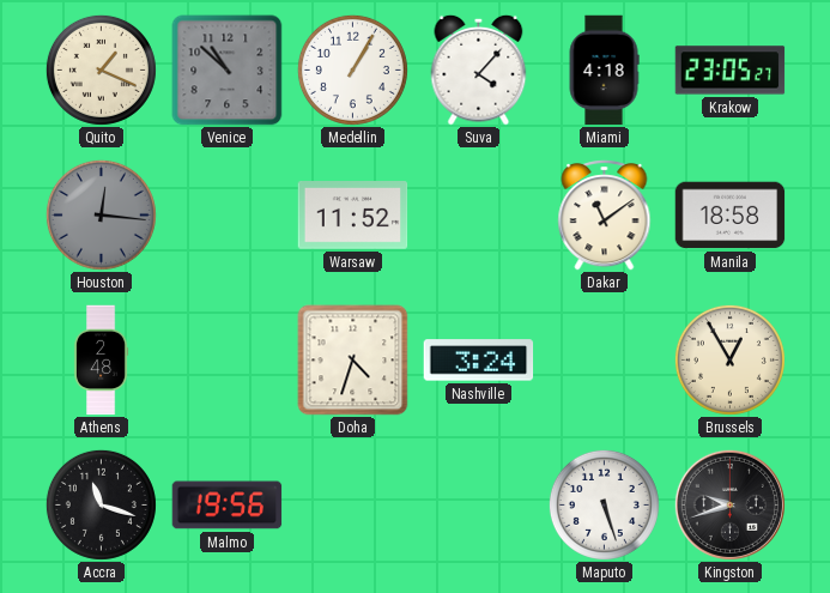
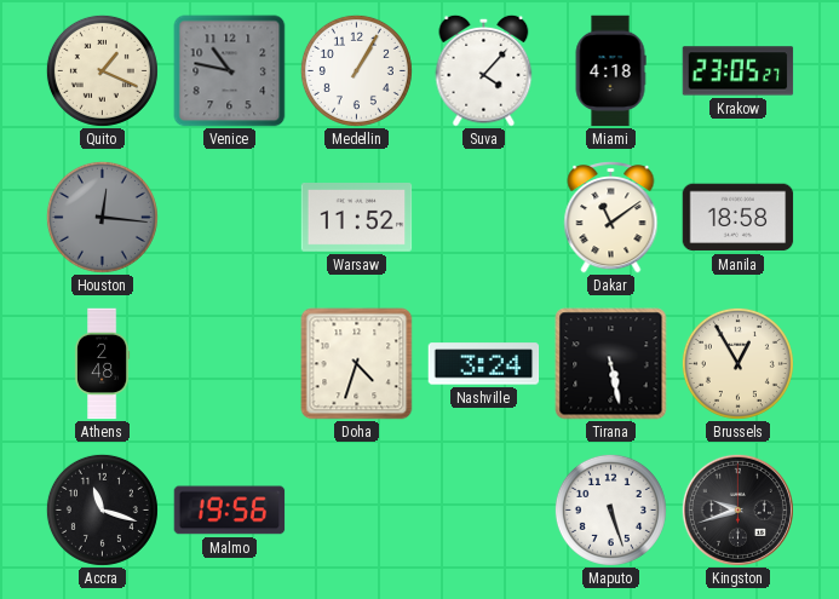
Venice: 10:52 -> 10:47
Tirana: none -> 5:28
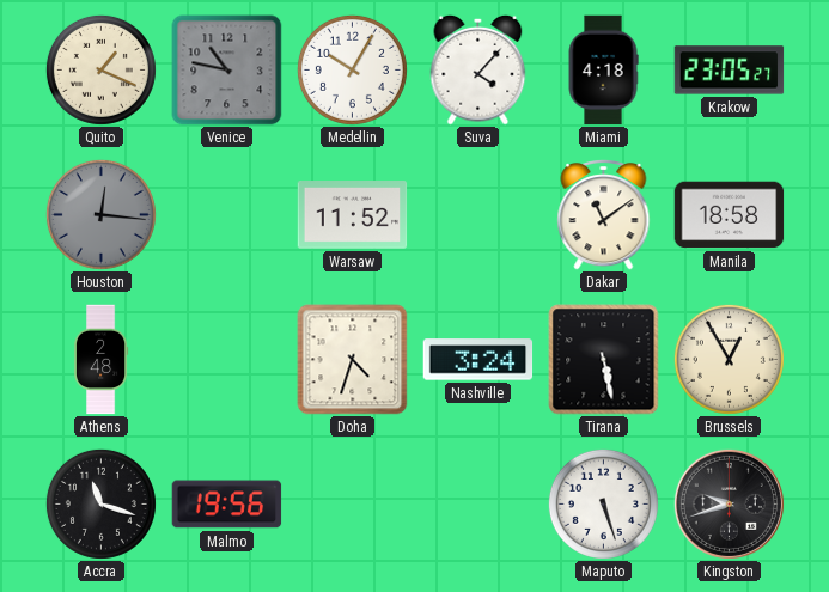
Medellin: 1:05 -> 10:05
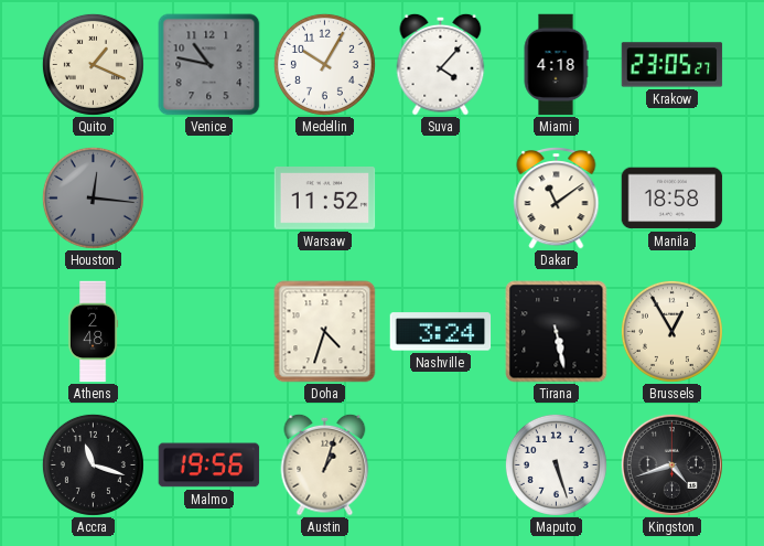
Austin: none -> 1:03
Kingston: 9:42 -> 4:42
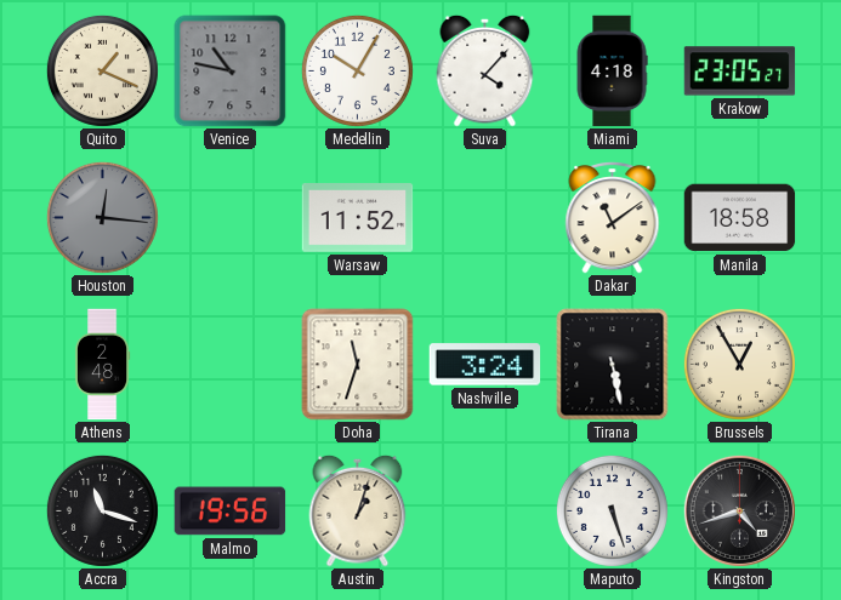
Doha: 4:33 -> 11:33
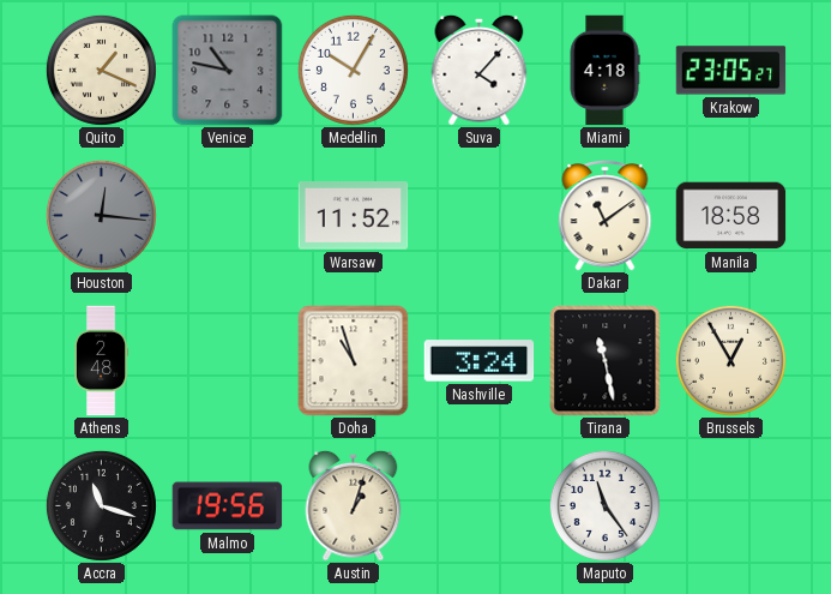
Doha: 11:33 -> 10:57
Tirana: 5:28 -> 11:28
Maputo: 5:27 -> 11:24
Kingston: 4:42 -> none
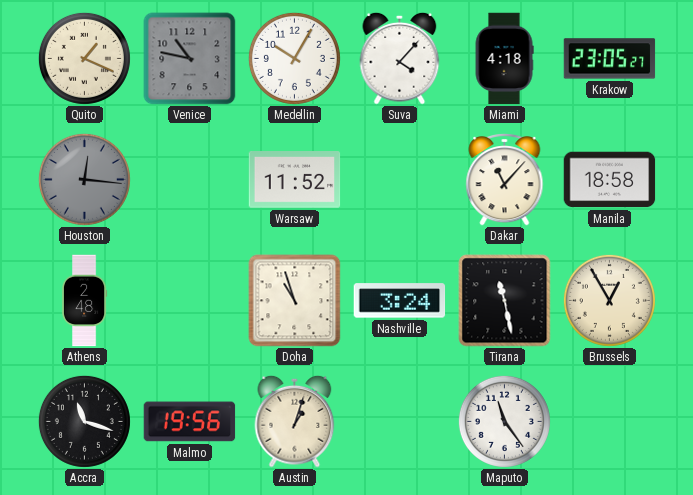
Dakar: 11:09 -> 11:07
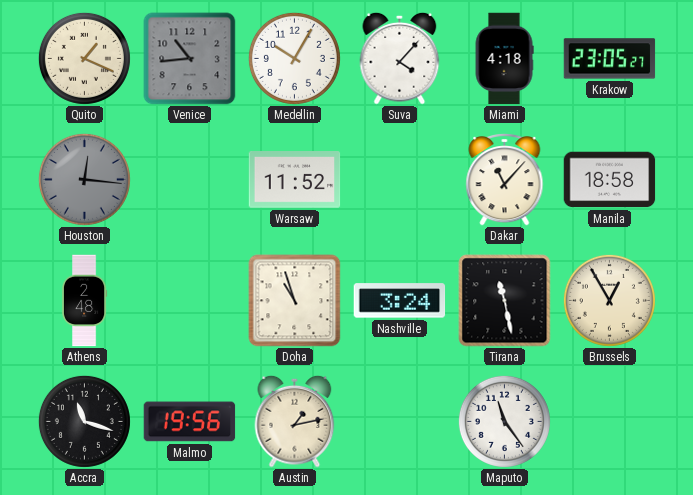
Venice: 10:47 -> 10:44
Austin: 1:03 -> 1:13
